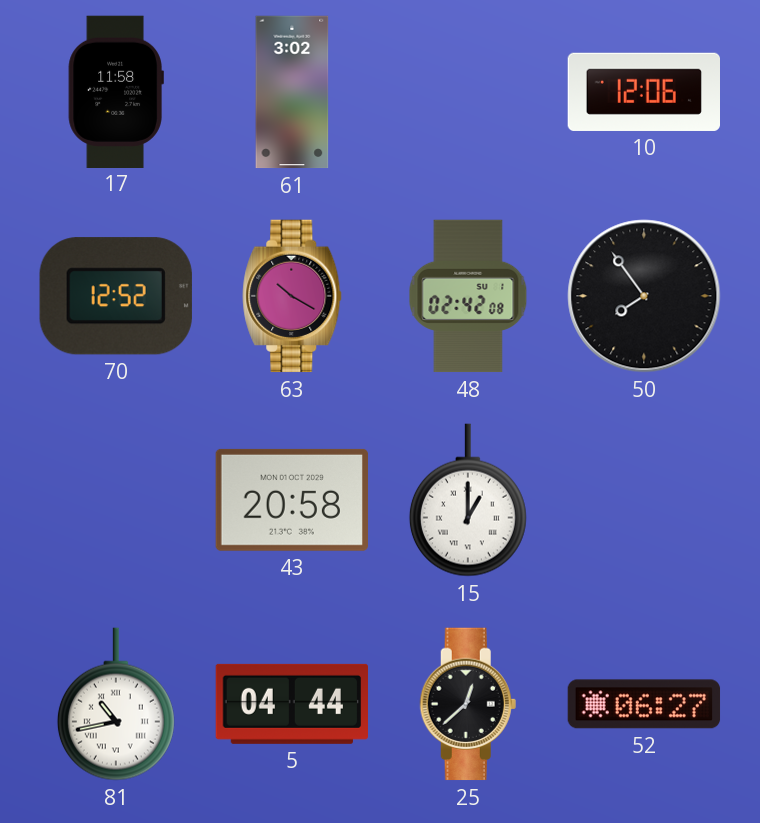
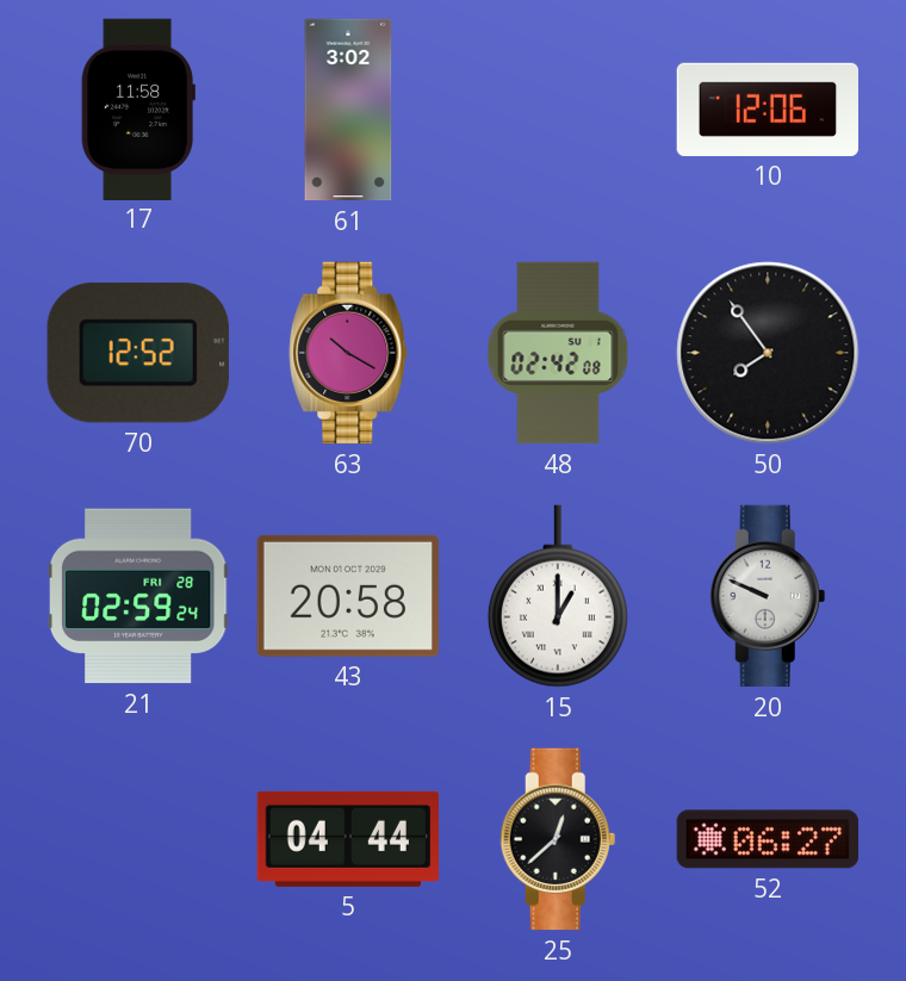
21: none -> 02:59
20: none -> 9:49
81: 10:43 -> none
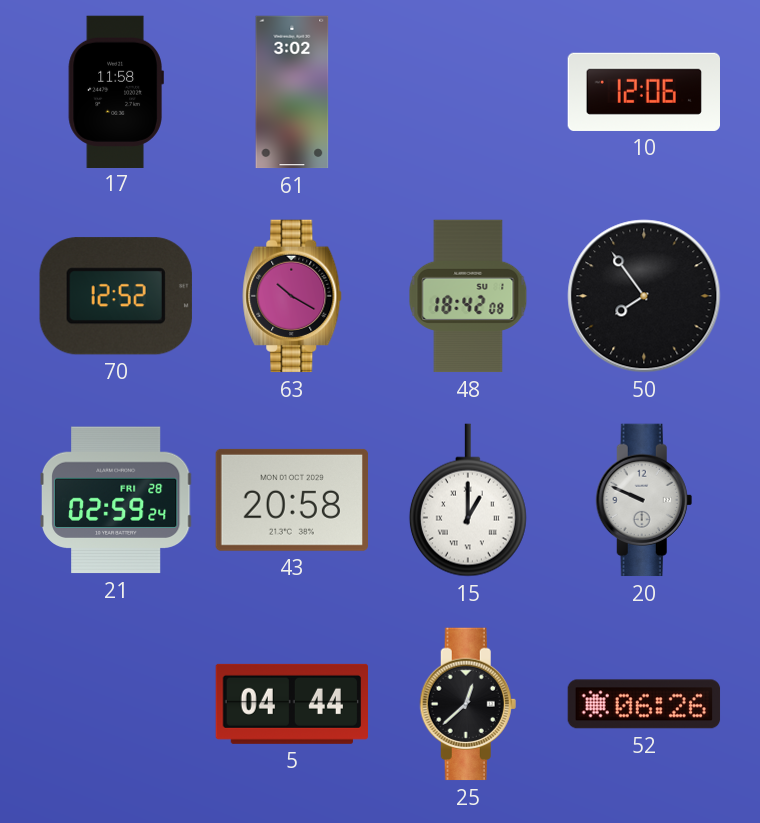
48: 02:42 -> 18:42
52: 06:27 -> 06:26
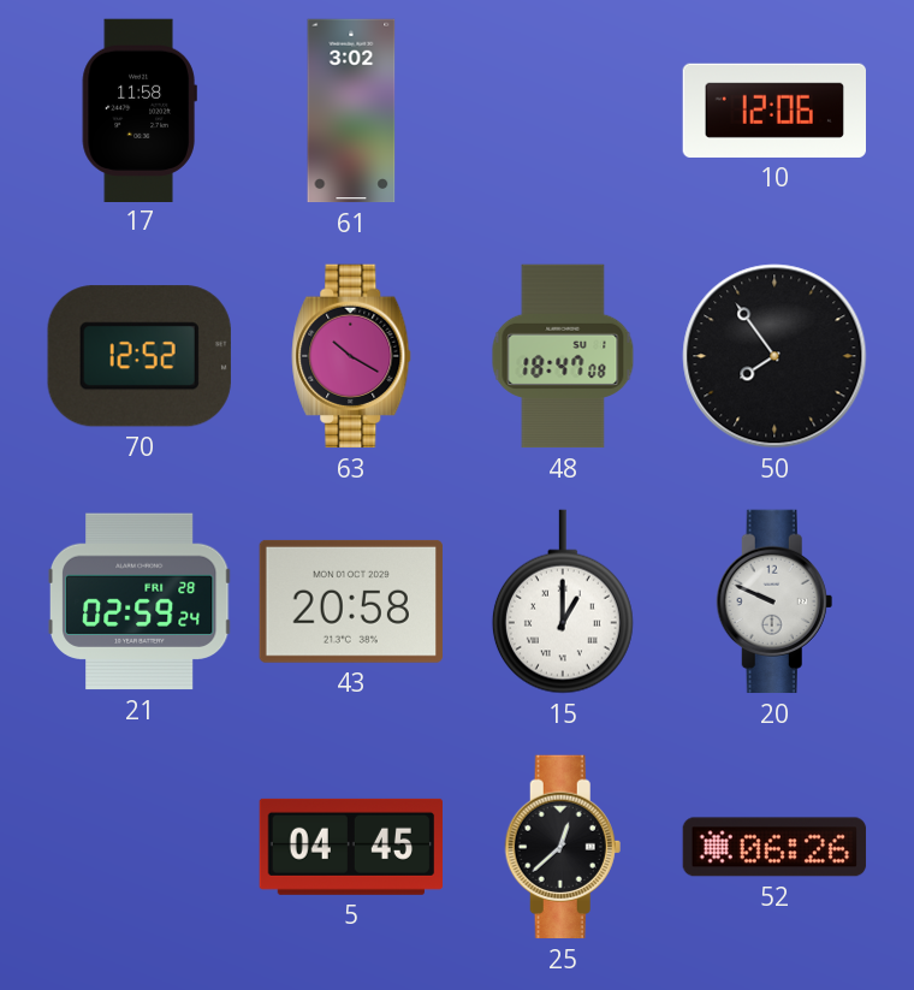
48: 18:42 -> 18:47
5: 04:44 -> 04:45
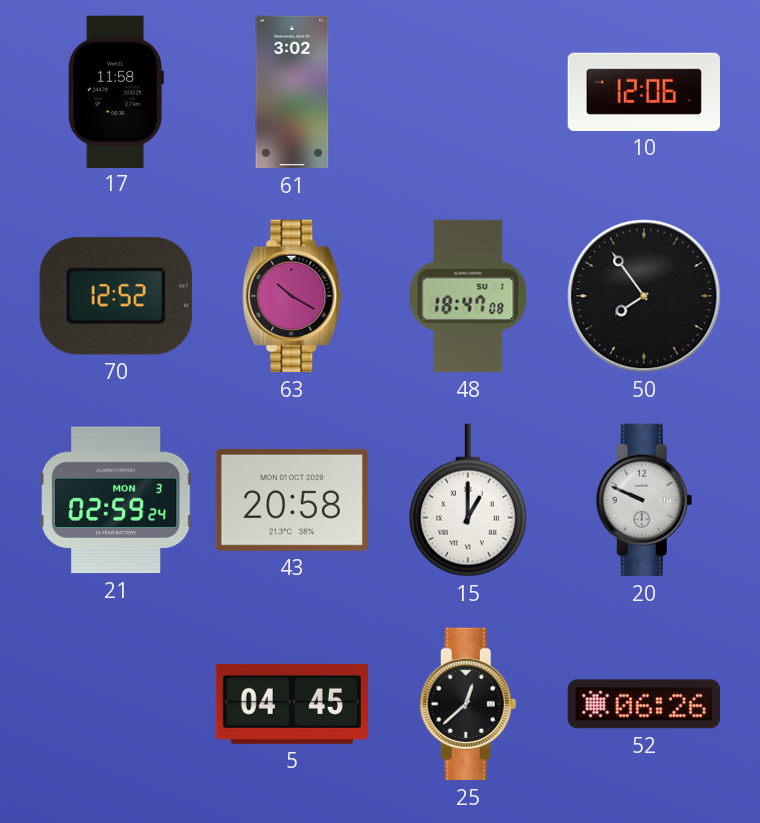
21 date: FRI 28 -> MON 3
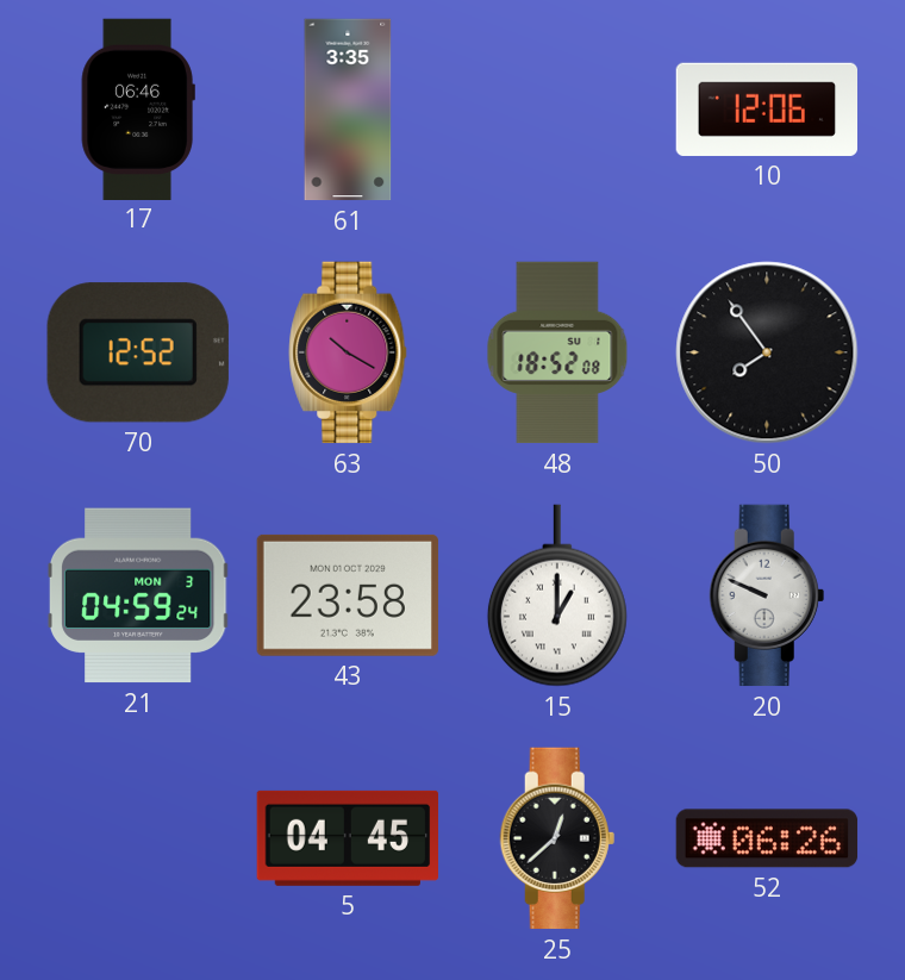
17: 11:58 -> 06:46
61: 3:02 -> 3:35
48: 18:47 -> 18:52
21: 02:59 -> 04:59
43: 20:58 -> 23:58
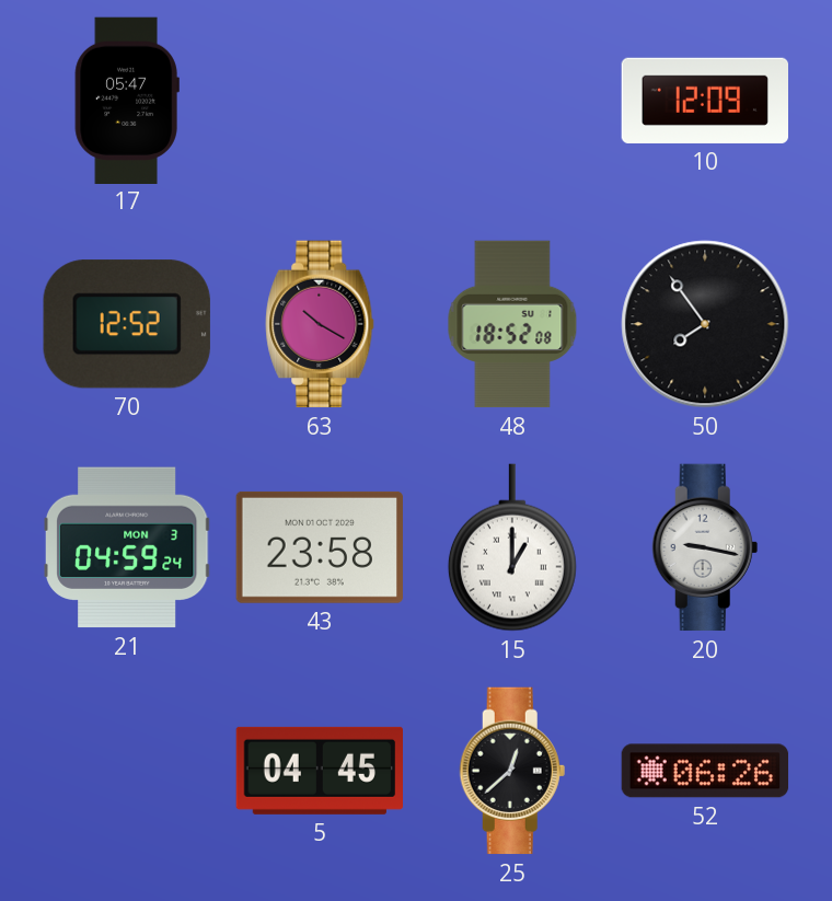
17: 06:46 -> 05:47
61: 3:35 -> none
10: 12:06 -> 12:09
20: 9:49 -> 9:17
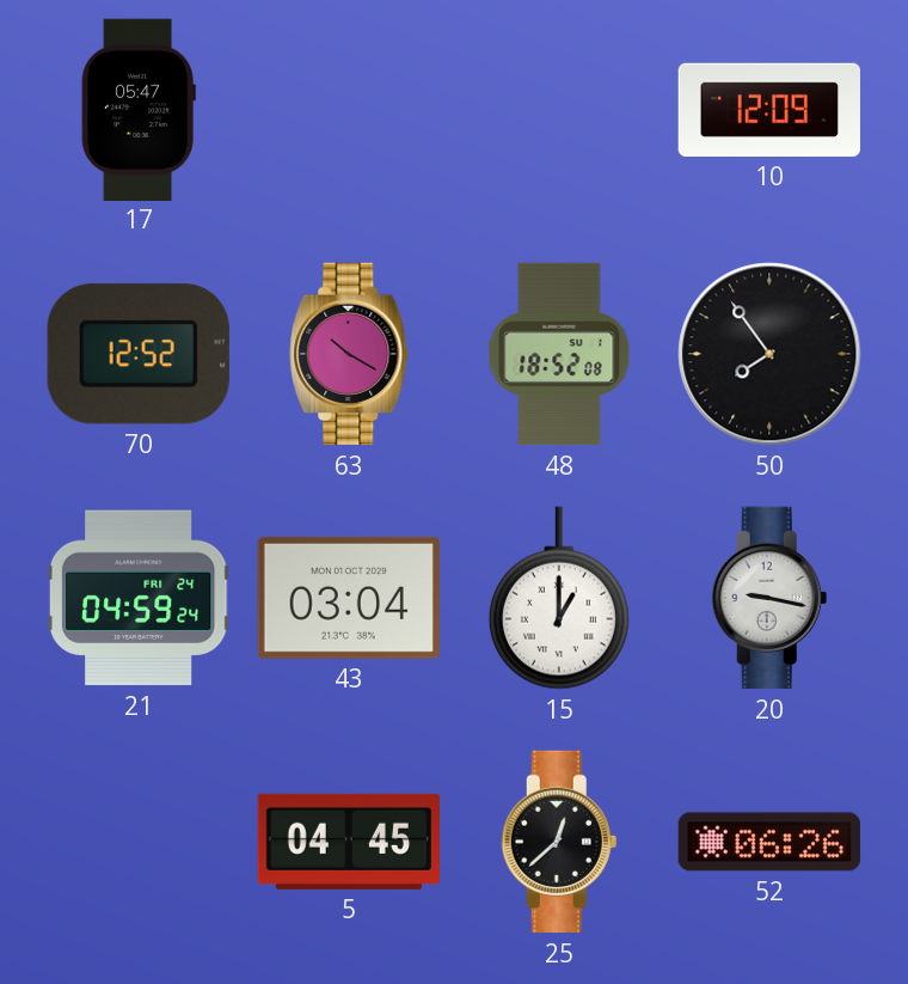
21 date: MON 3 -> FRI 24
43: 23:58 -> 03:04
